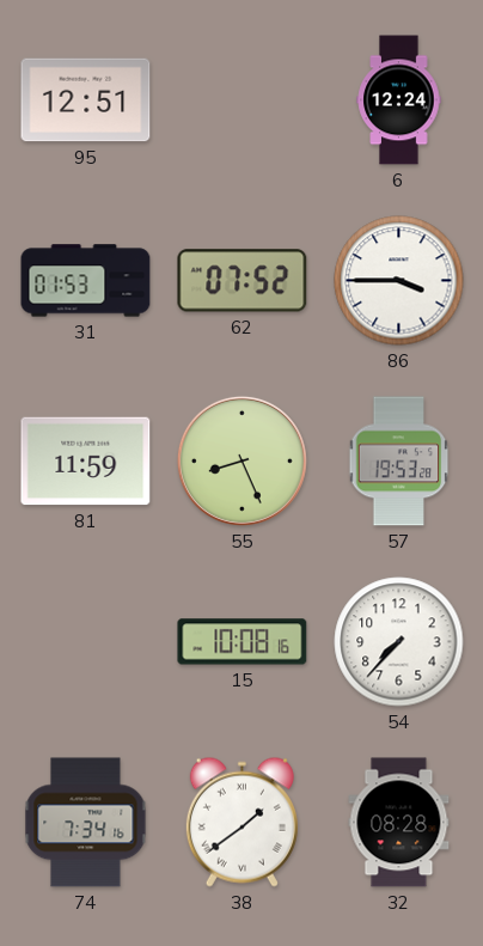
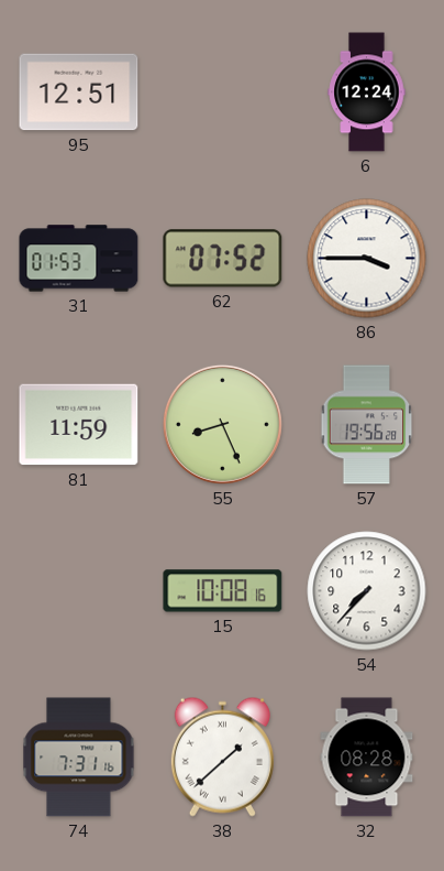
57: 19:53 -> 19:56
74: 7:34 -> 7:31
38: 1:39 -> 1:38
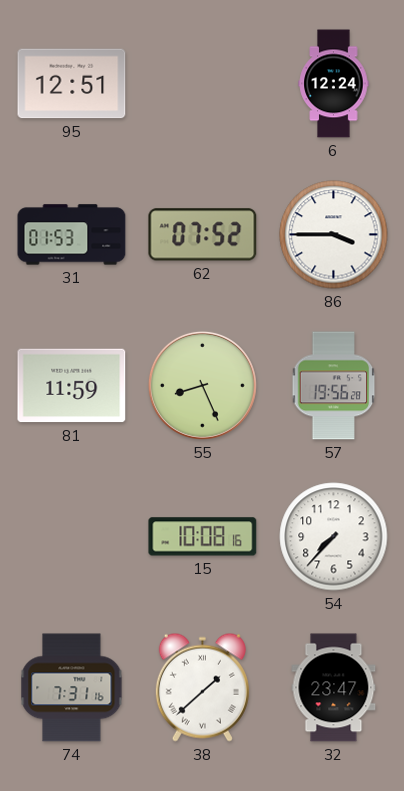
32: 08:28 -> 23:47
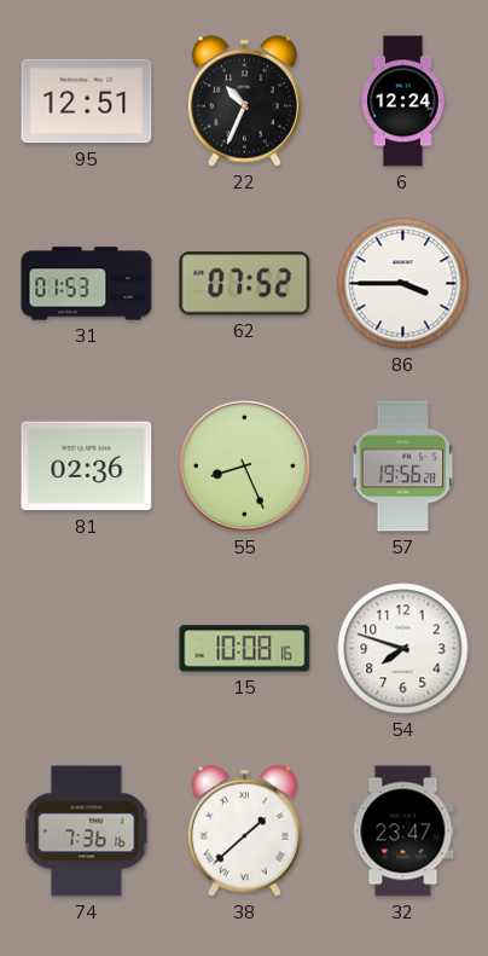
22: none -> 10:34
81: 11:59 -> 02:36
54: 7:37 -> 7:48
74: 7:31 -> 7:36
